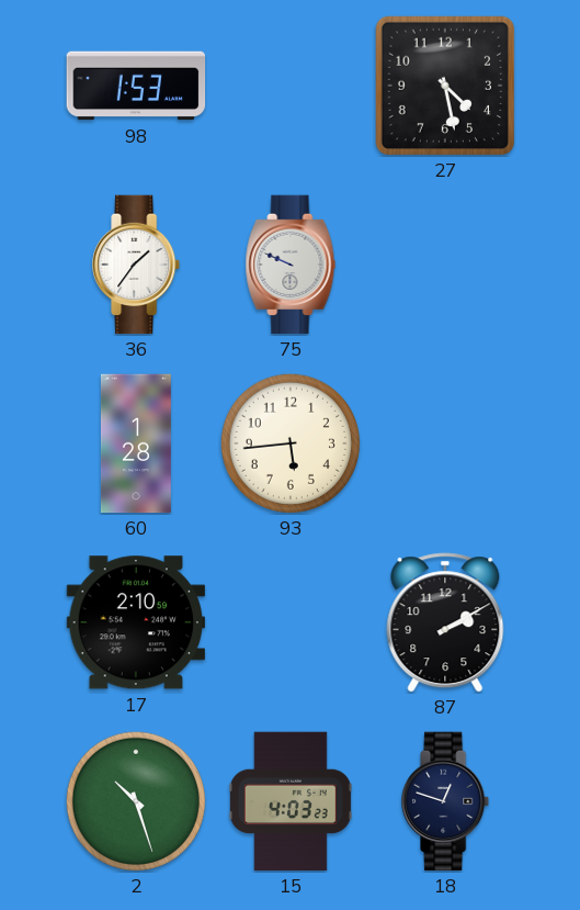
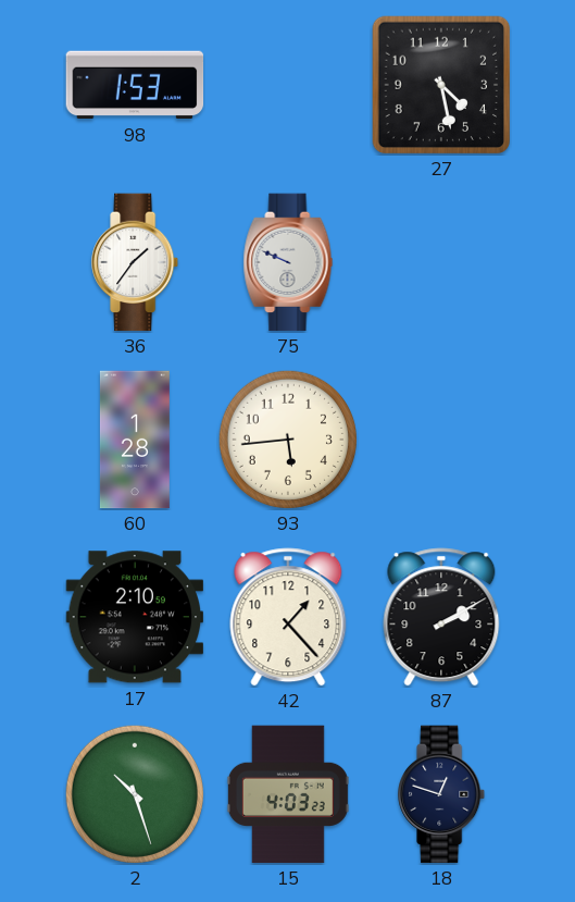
42: none -> 1:23
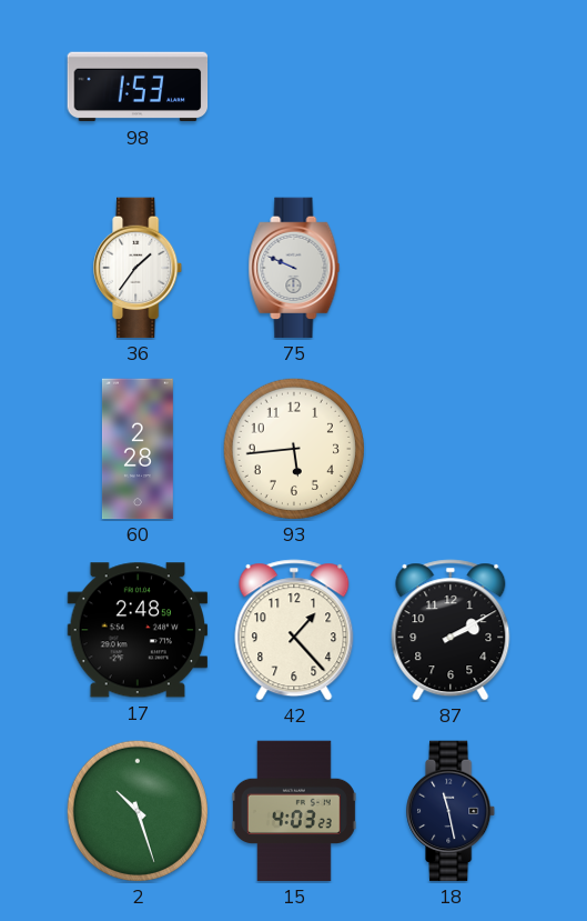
27: 4:28 -> none
60: 1:28 -> 2:28
17: 2:10 -> 2:48
18: 12:48 -> 11:28
